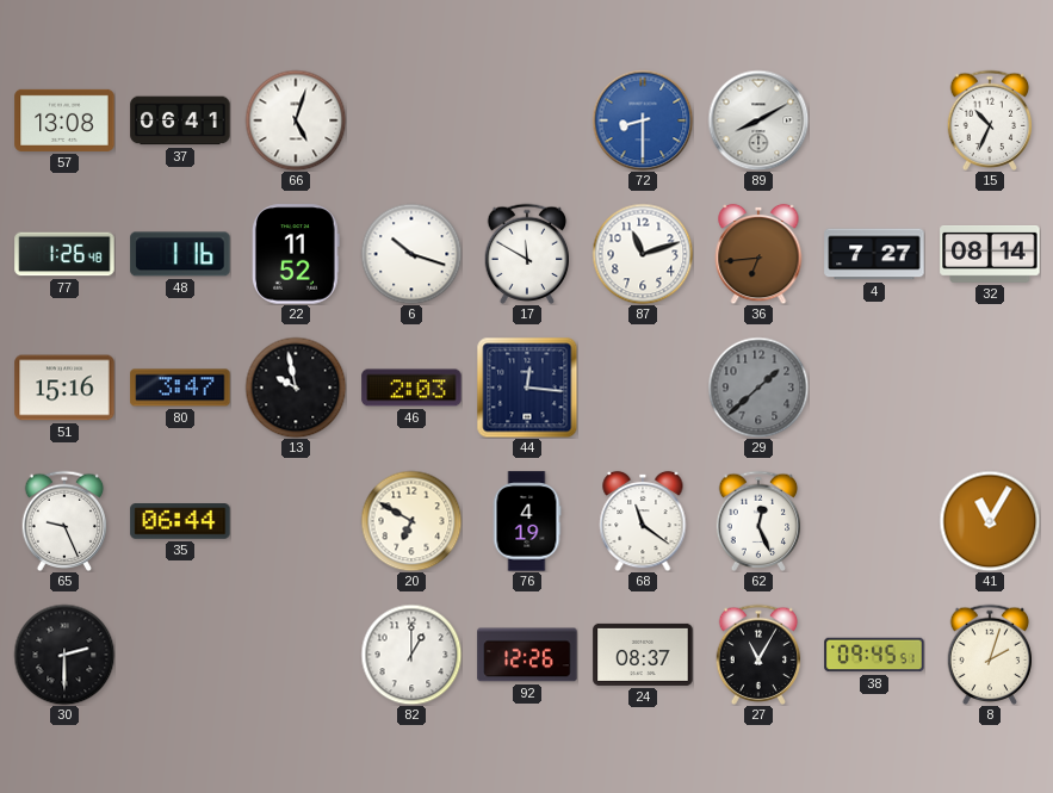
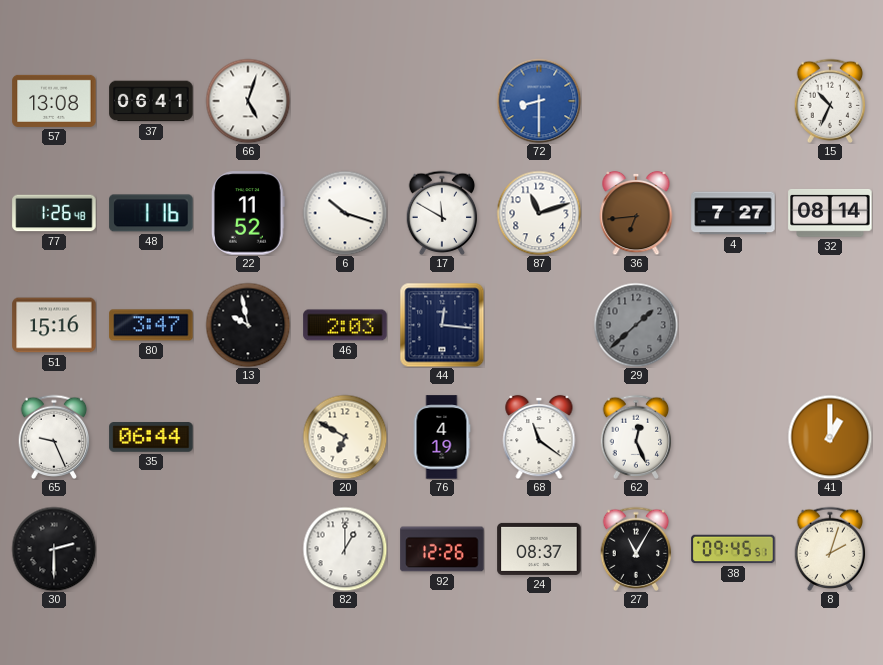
89: 8:10 -> none
41: 11:05 -> 1:00
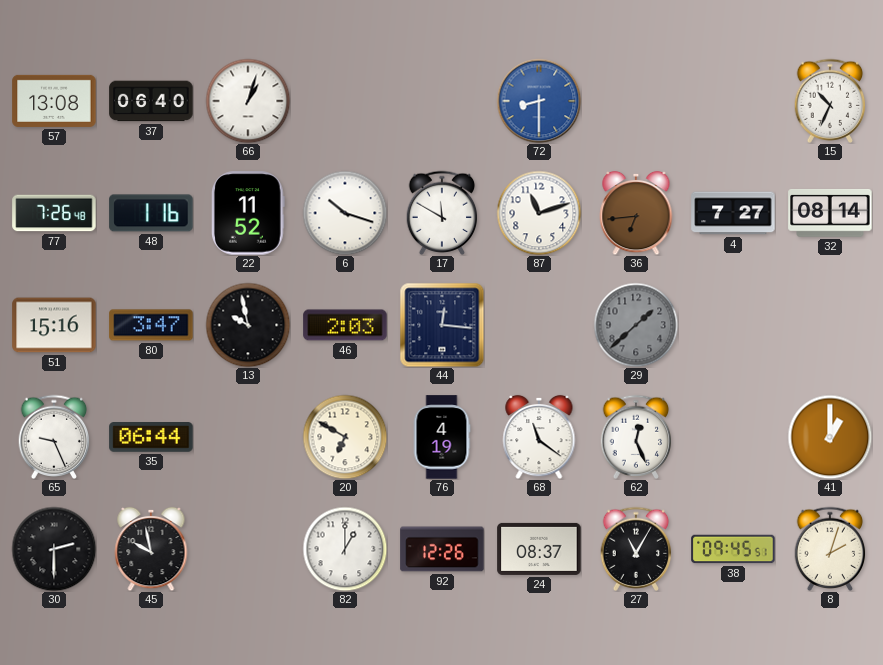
37: 06:41 -> 06:40
66: 5:03 -> 1:03
77: 1:26 -> 7:26
45: none -> 9:58
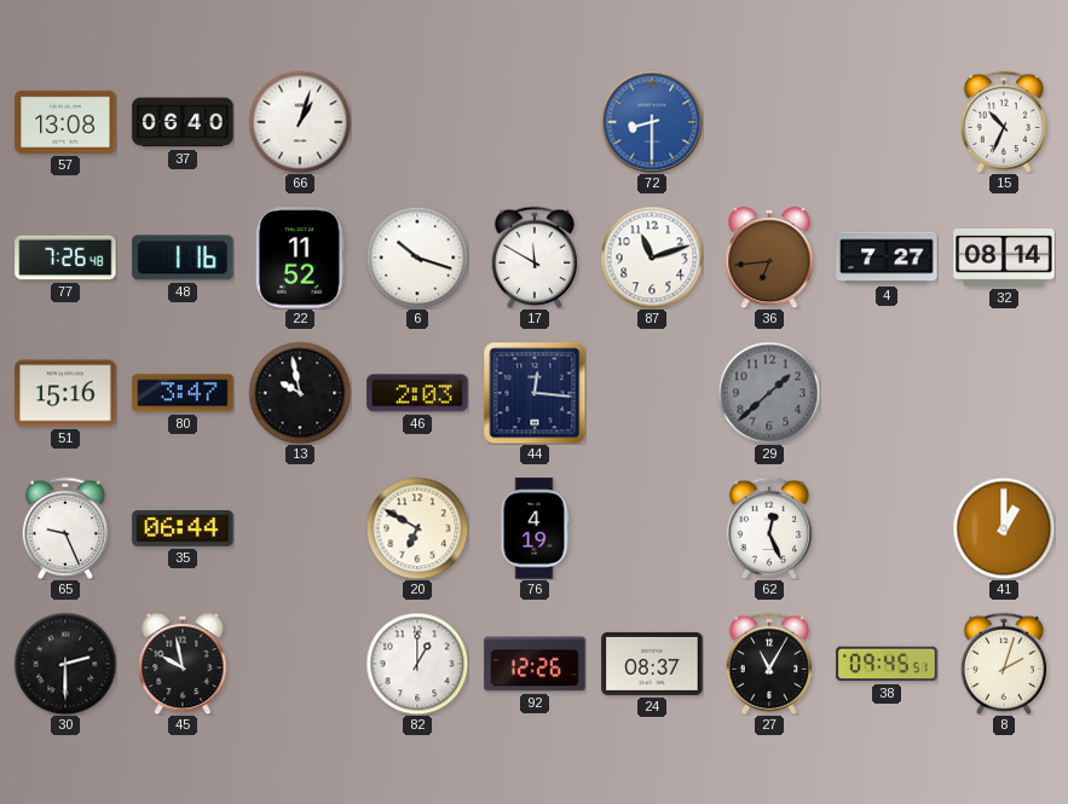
68: 11:21 -> none
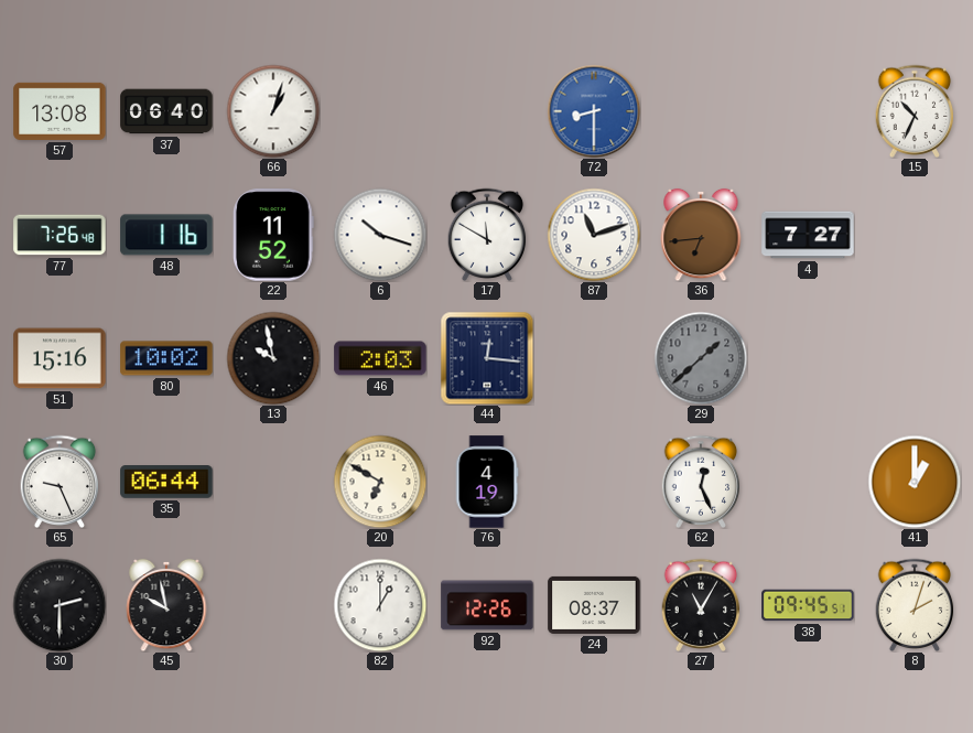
32: 08:14 -> none
80: 3:47 -> 10:02
